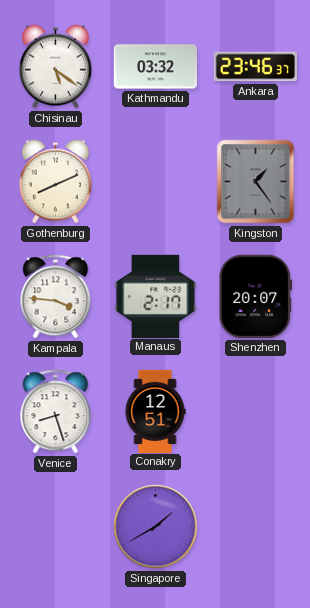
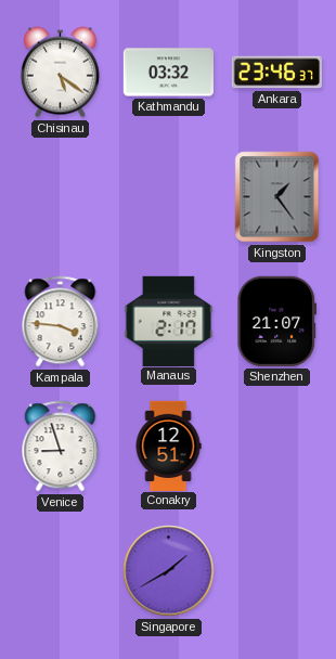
Gothenburg: 8:11 -> none
Shenzhen: 20:07 -> 21:07
Venice: 8:27 -> 8:57
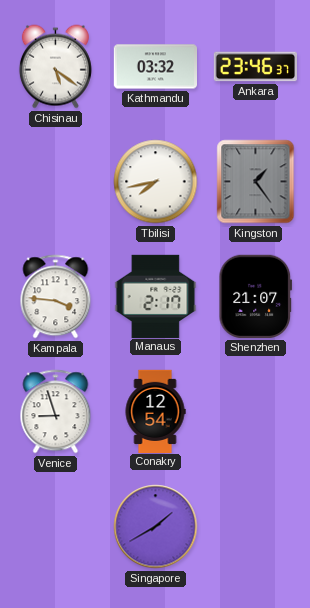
Tbilisi: none -> 7:43
Conakry: 12:51 -> 12:54
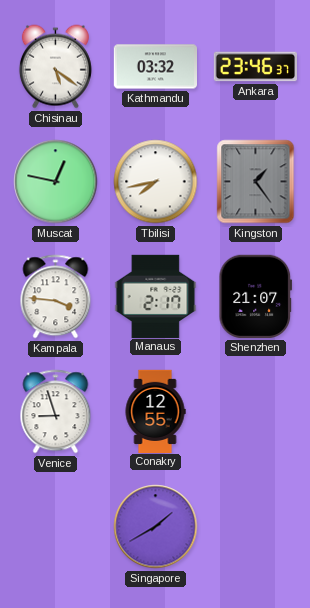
Muscat: none -> 12:47
Conakry: 12:54 -> 12:55
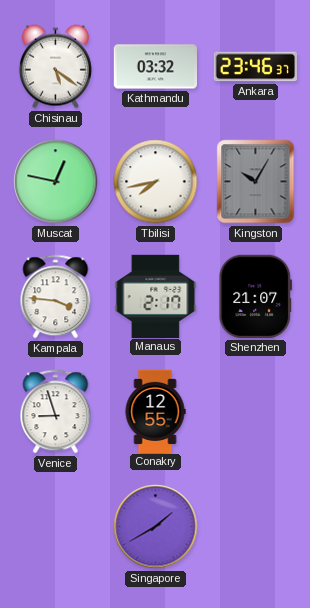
Kingston: 1:24 -> 10:05
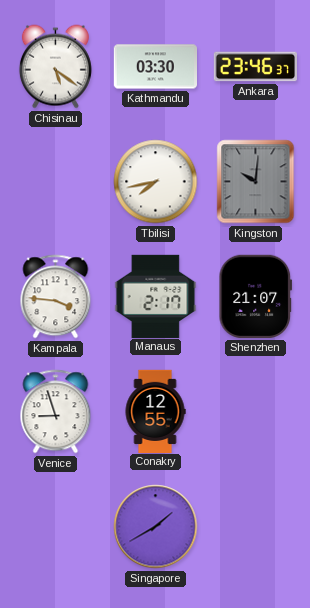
Kathmandu: 03:32 -> 03:30
Muscat: 12:47 -> none
Kingston: 10:05 -> 10:01
